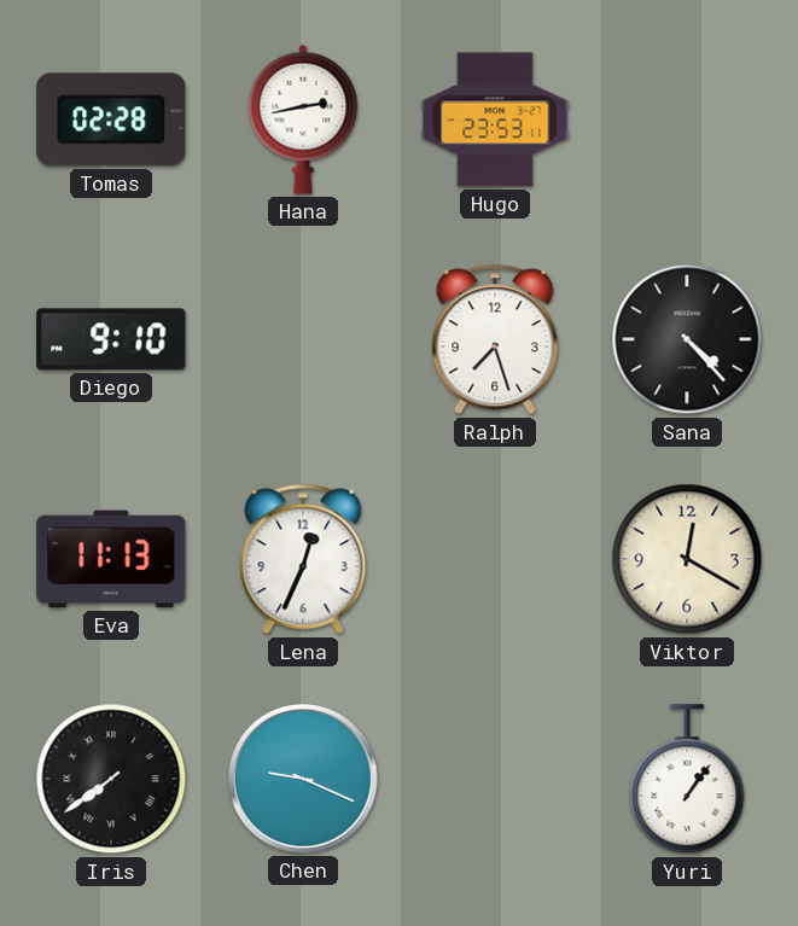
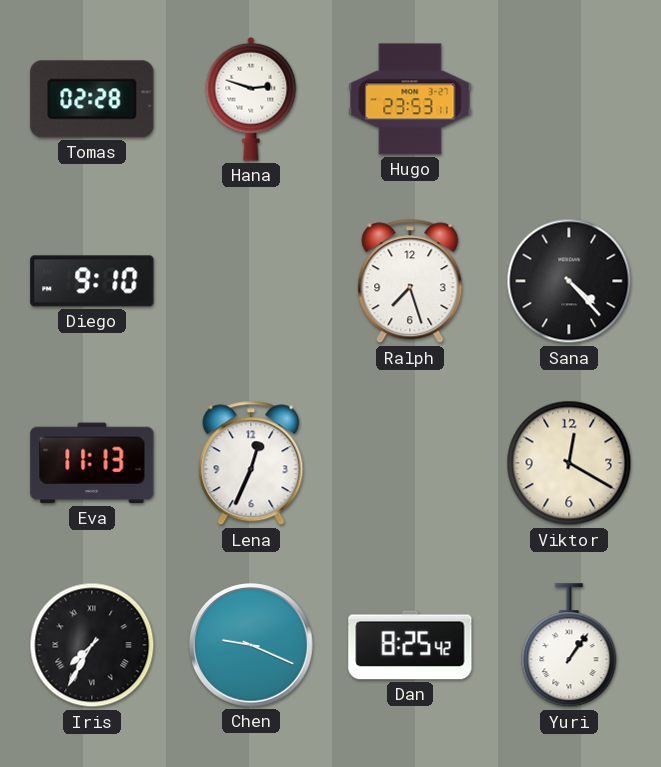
Hana: 2:43 -> 2:48
Iris: 7:39 -> 7:35
Dan: none -> 8:25
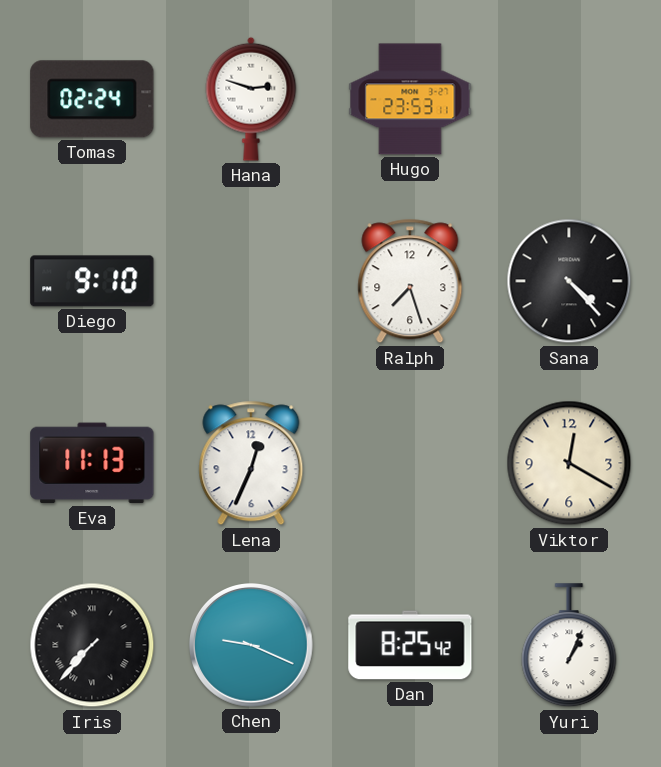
Tomas: 02:28 -> 02:24
Iris: 7:35 -> 7:37
Yuri: 1:06 -> 1:04
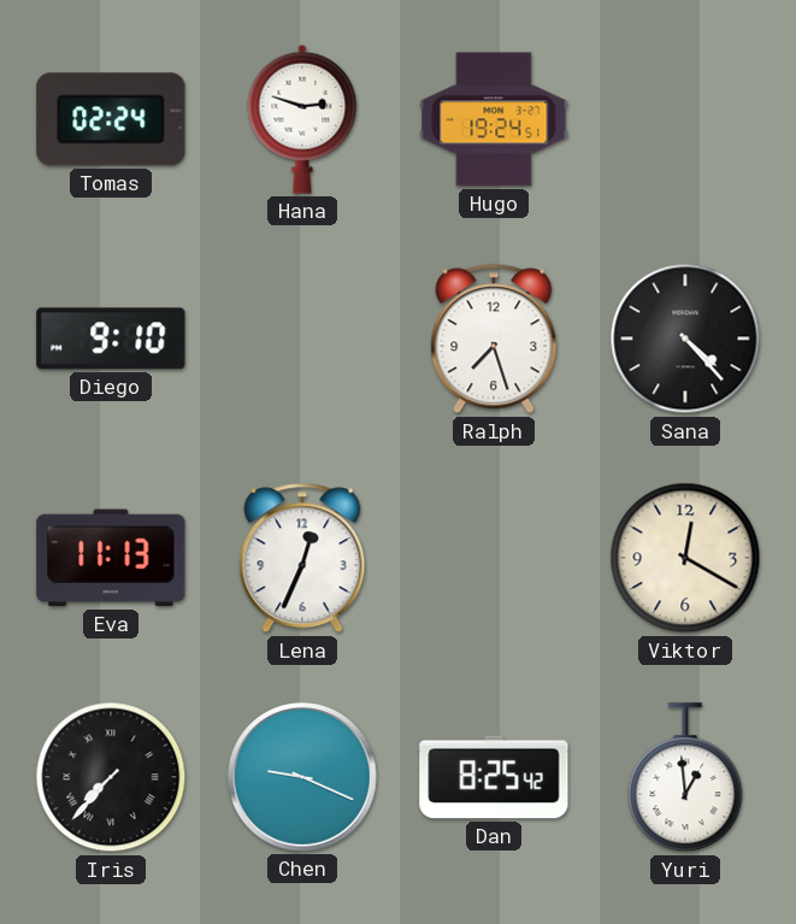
Hugo: 23:53 -> 19:24
Yuri: 1:04 -> 12:59
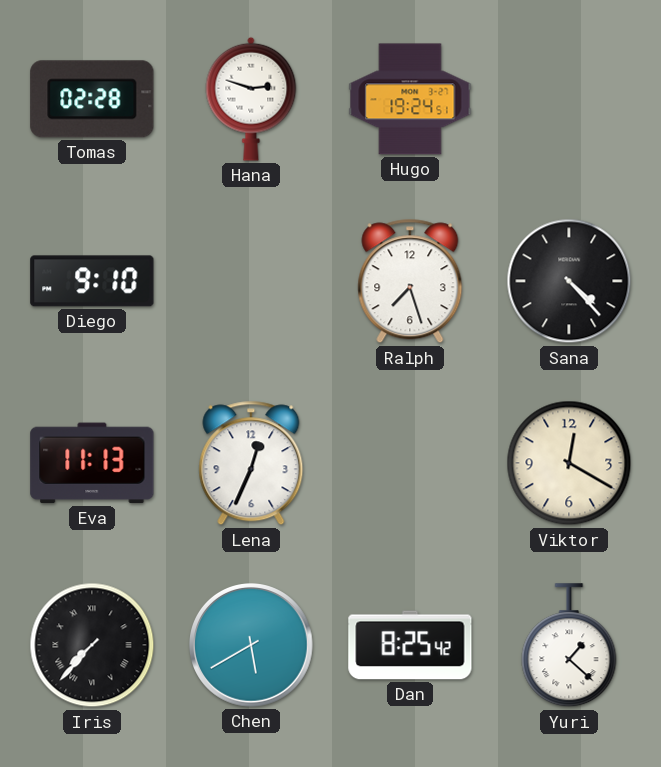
Tomas: 02:24 -> 02:28
Chen: 9:19 -> 5:40
Yuri: 12:59 -> 1:22
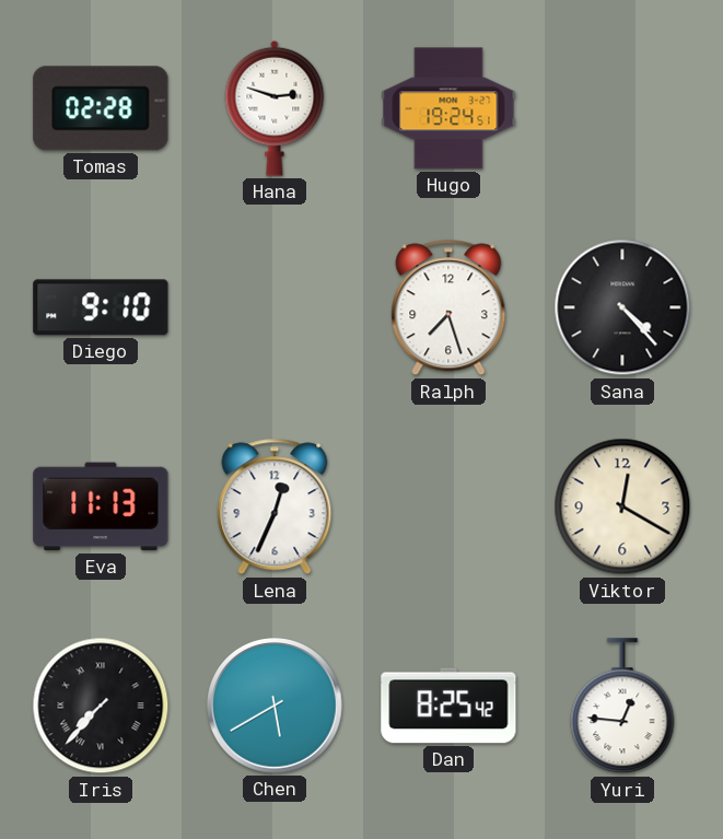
Yuri: 1:22 -> 12:46
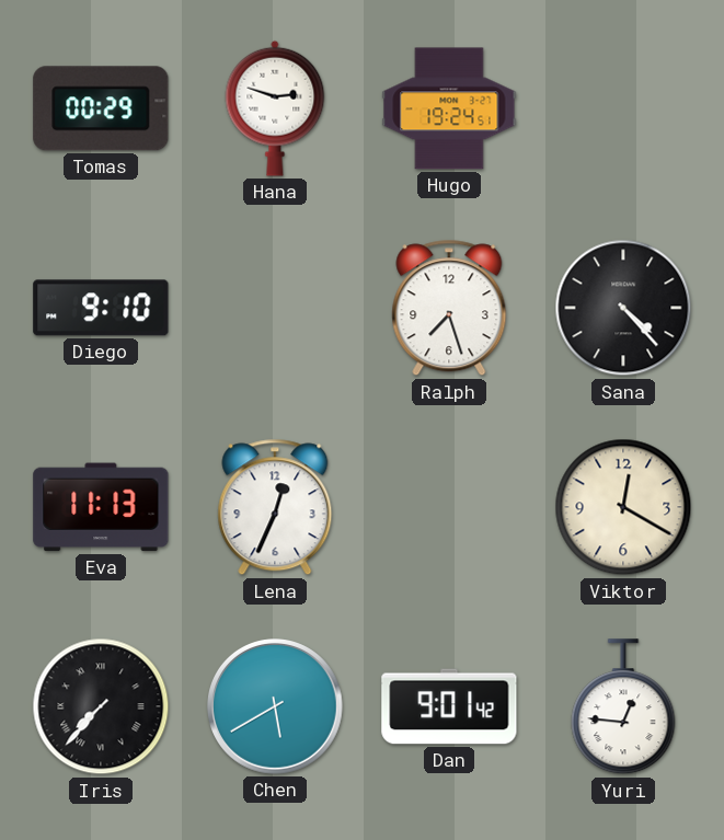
Tomas: 02:28 -> 00:29
Dan: 8:25 -> 9:01
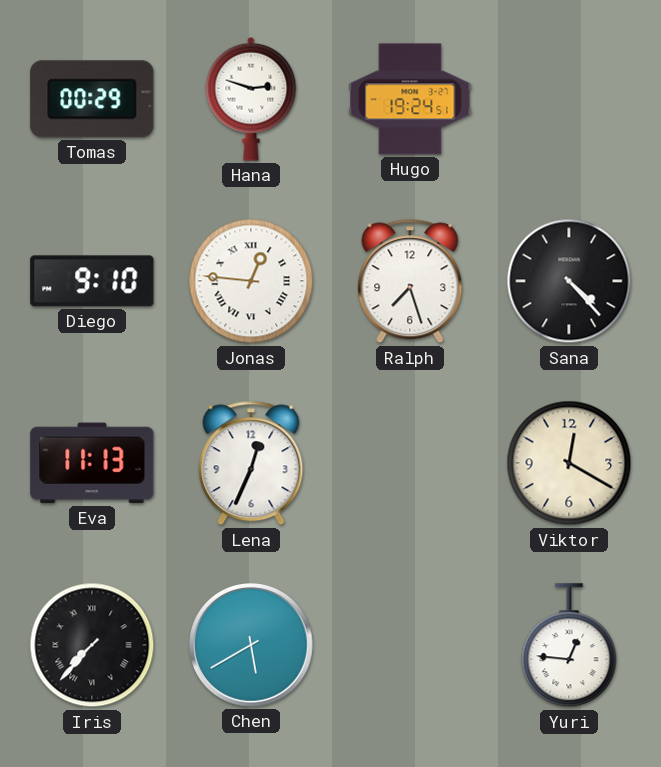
Jonas: none -> 12:46
Dan: 9:01 -> none
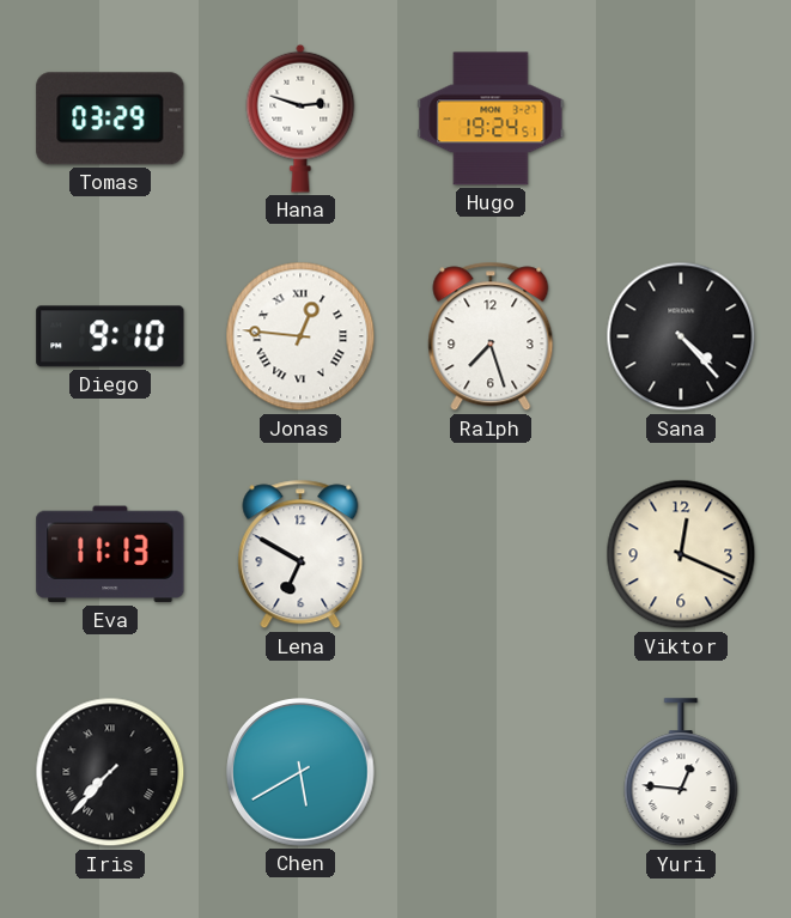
Tomas: 00:29 -> 03:29
Lena: 12:34 -> 6:50
Viktor: 12:20 -> 12:19
